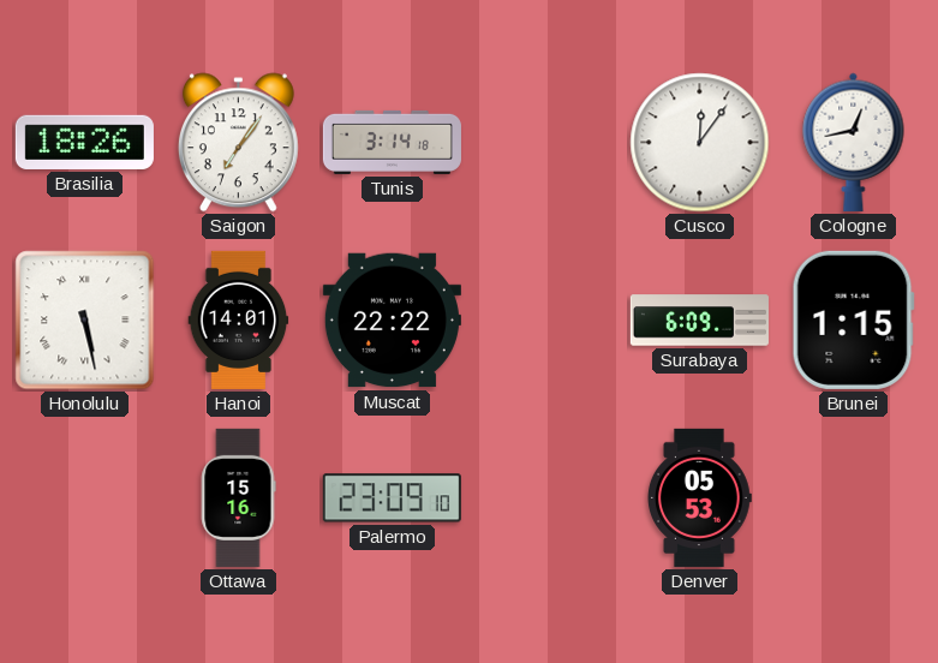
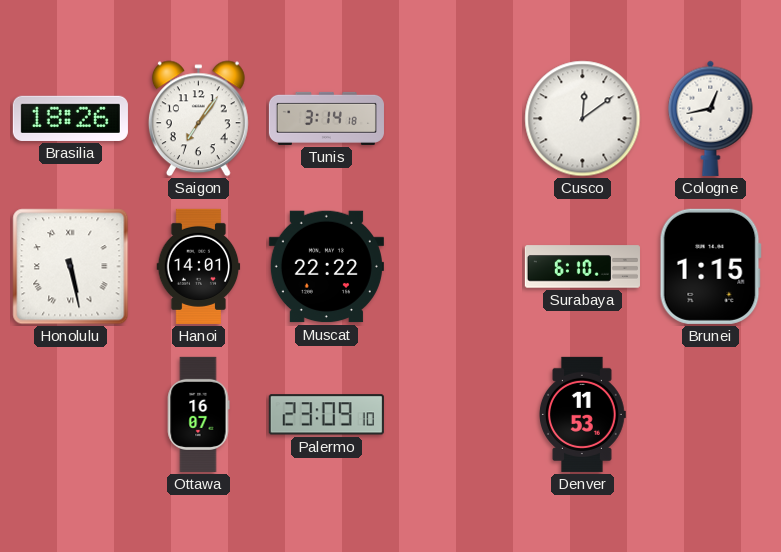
Cusco: 12:06 -> 12:09
Surabaya: 6:09 -> 6:10
Ottawa: 15:16 -> 16:07
Denver: 05:53 -> 11:53
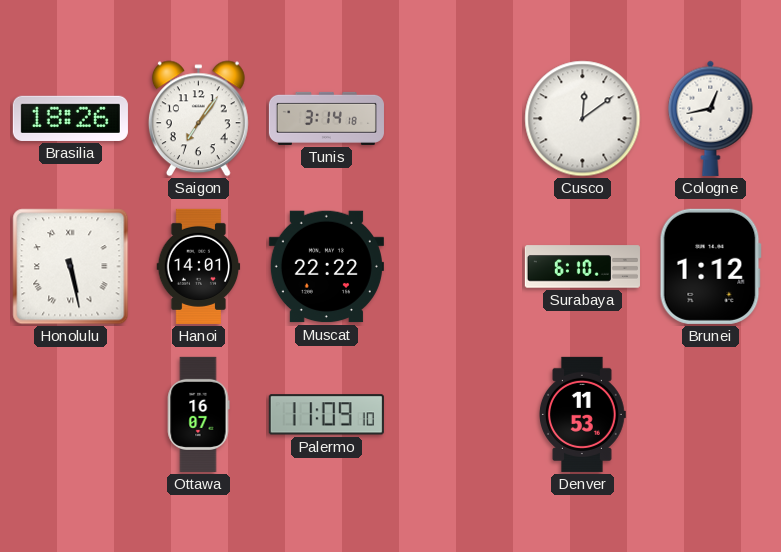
Brunei: 1:15 -> 1:12
Palermo: 23:09 -> 11:09
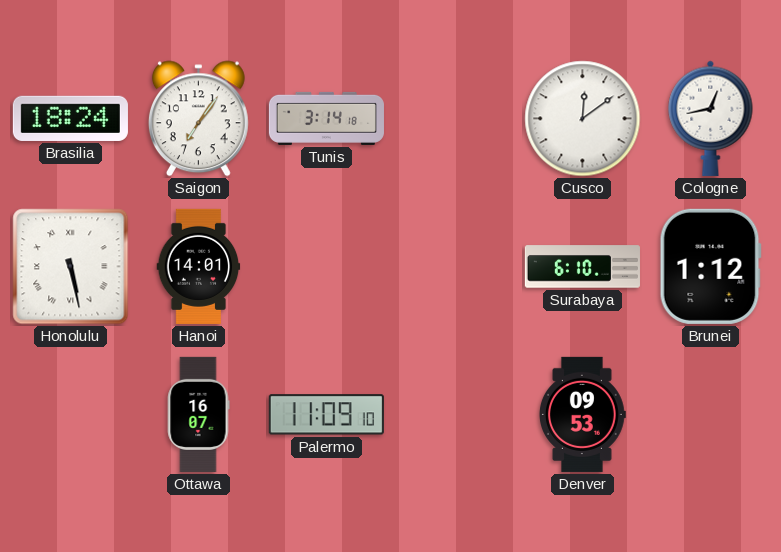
Brasilia: 18:26 -> 18:24
Muscat: 22:22 -> none
Denver: 11:53 -> 09:53
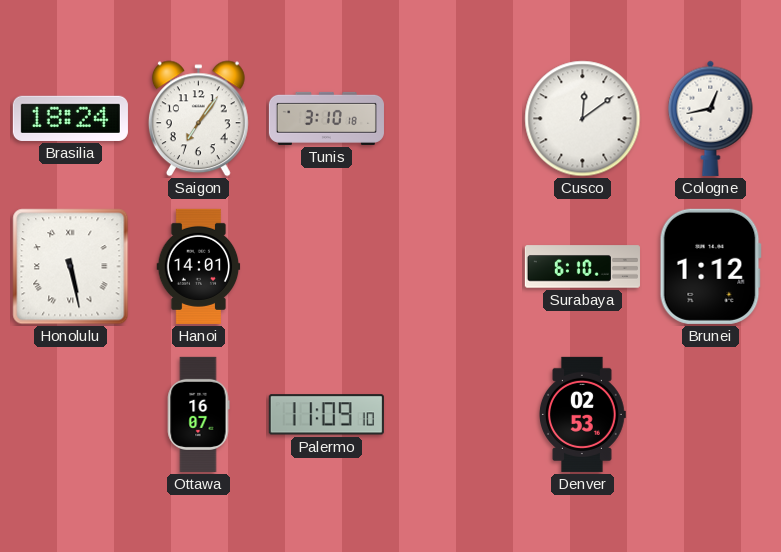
Tunis: 3:14 -> 3:10
Denver: 09:53 -> 02:53
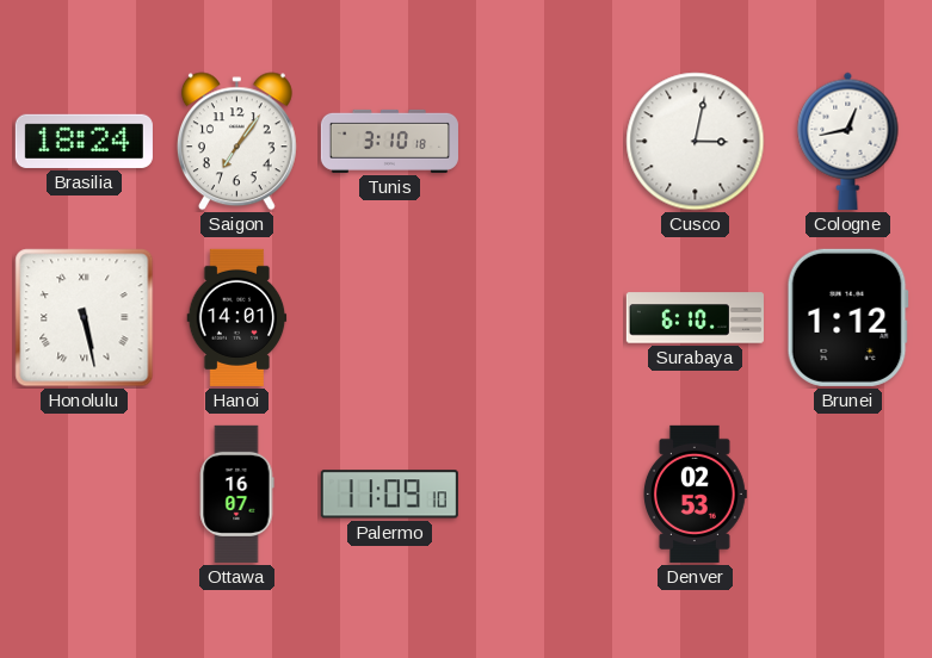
Cusco: 12:09 -> 3:02
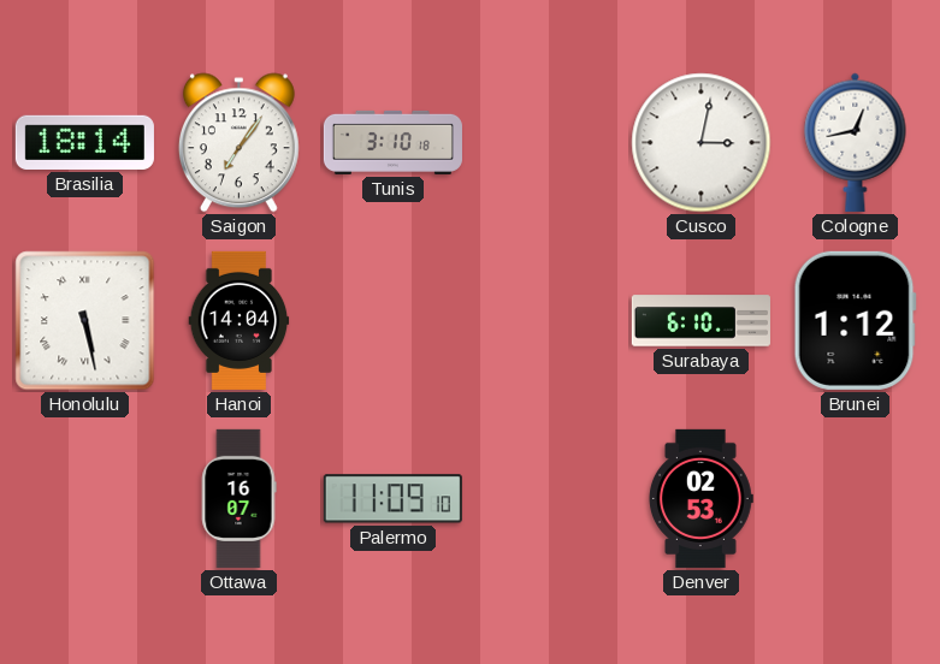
Brasilia: 18:24 -> 18:14
Hanoi: 14:01 -> 14:04
